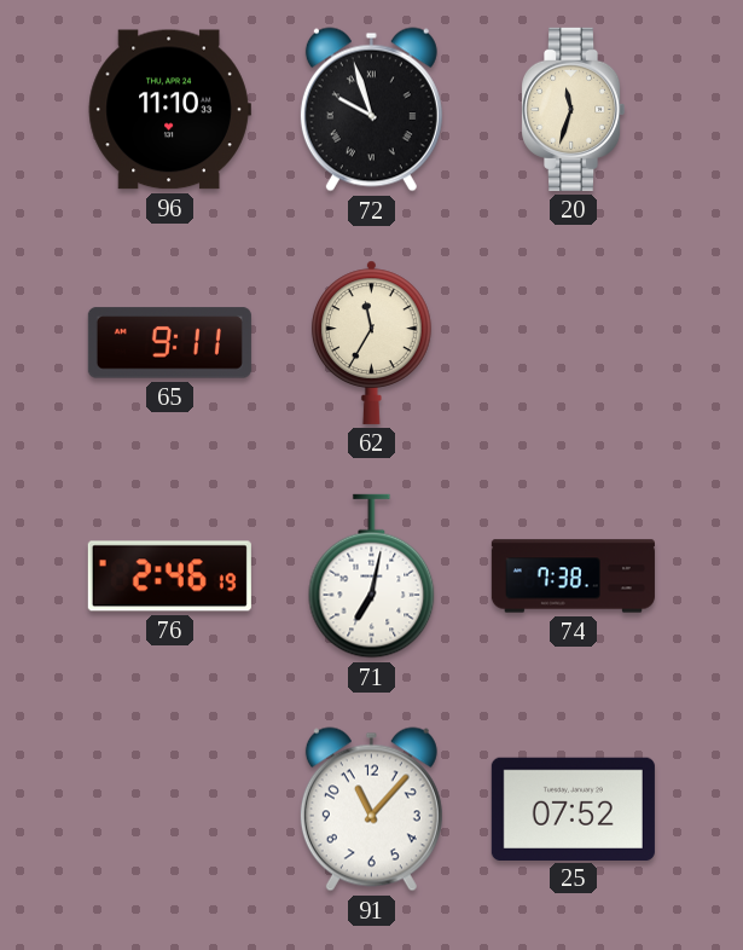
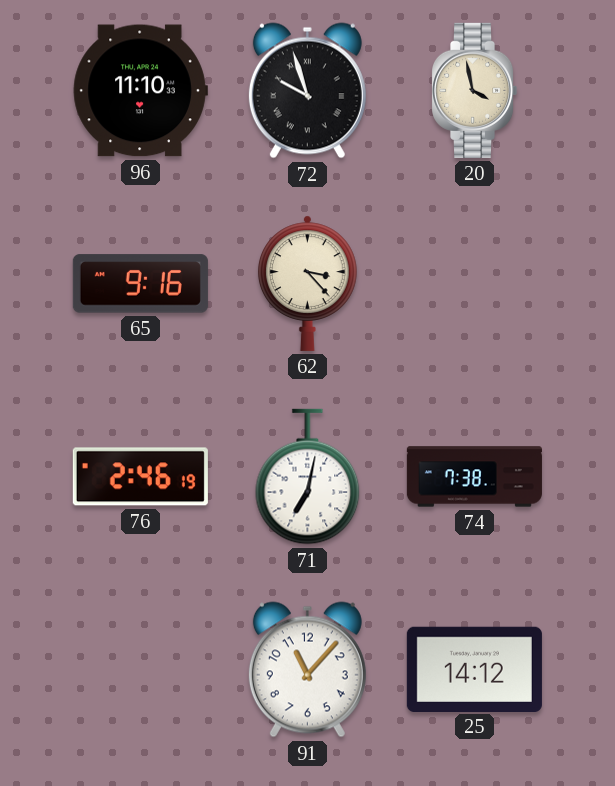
20: 11:33 -> 3:58
65: 9:11 -> 9:16
62: 11:35 -> 3:23
25: 07:52 -> 14:12
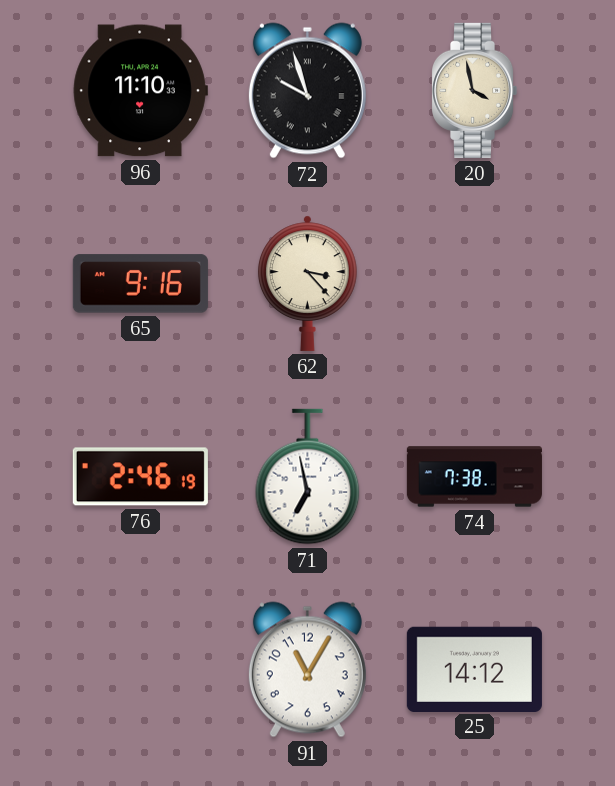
71: 7:02 -> 6:58
91: 11:07 -> 11:05
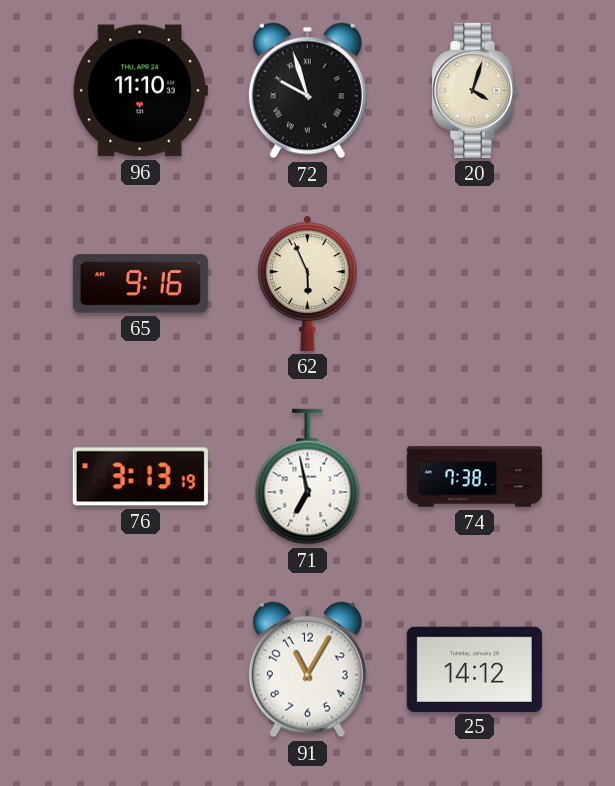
20: 3:58 -> 4:03
62: 3:23 -> 5:56
76: 2:46 -> 3:13
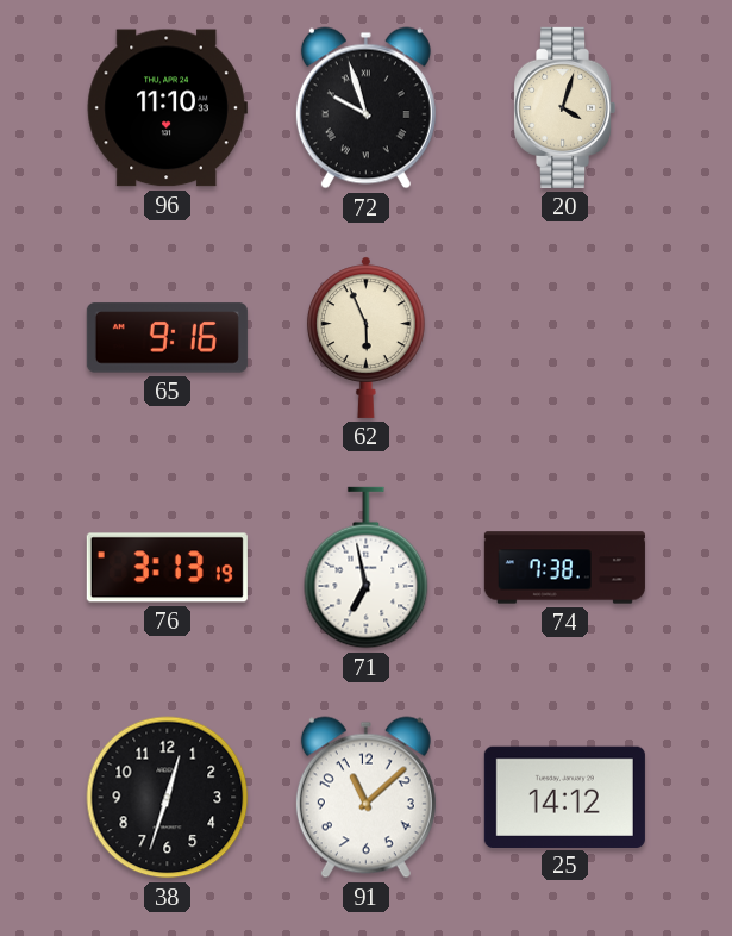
38: none -> 12:33
91: 11:05 -> 11:08
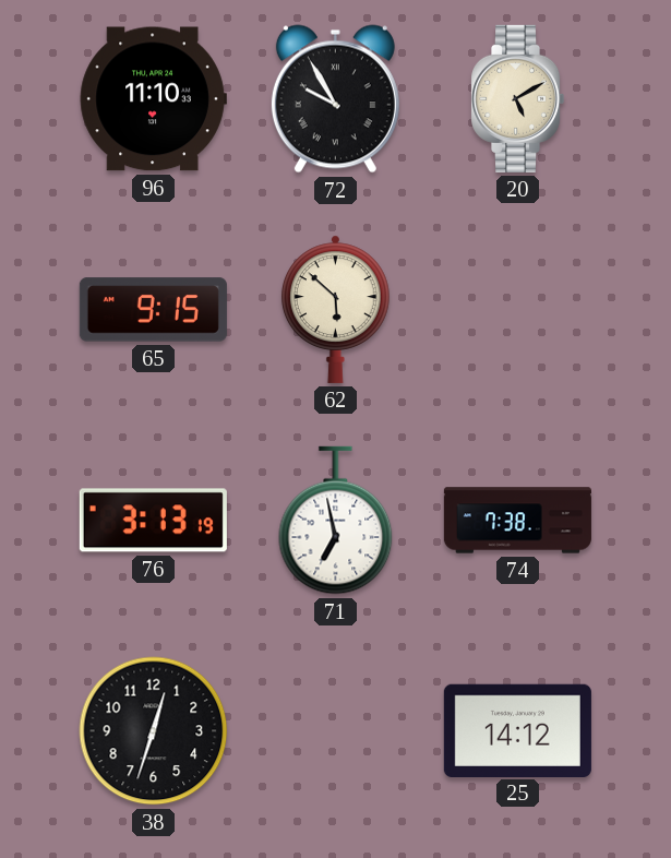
72: 9:57 -> 9:55
20: 4:03 -> 5:10
65: 9:16 -> 9:15
62: 5:56 -> 5:52
91: 11:08 -> none
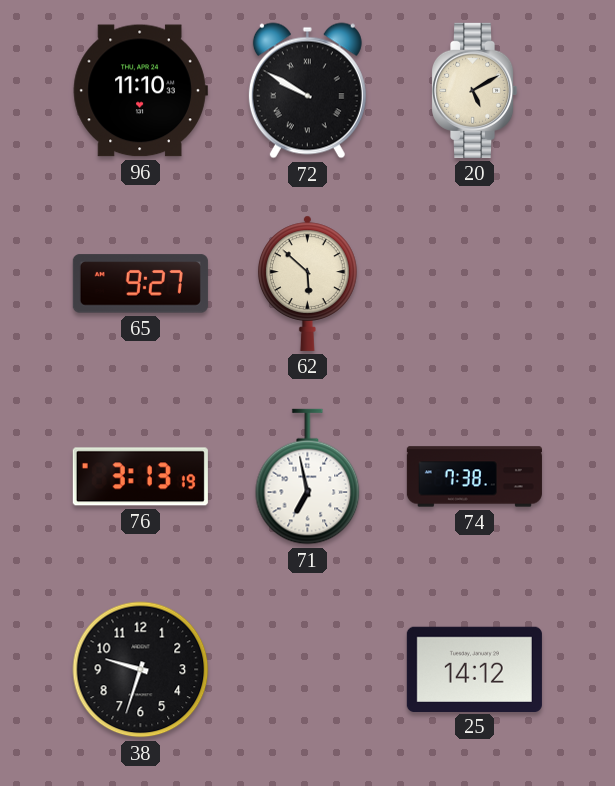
72: 9:55 -> 9:50
65: 9:15 -> 9:27
38: 12:33 -> 9:33
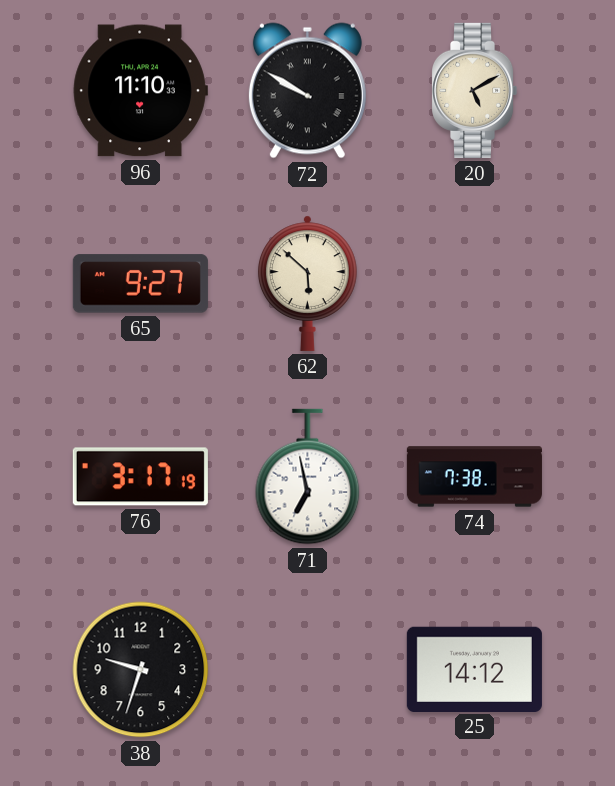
76: 3:13 -> 3:17
